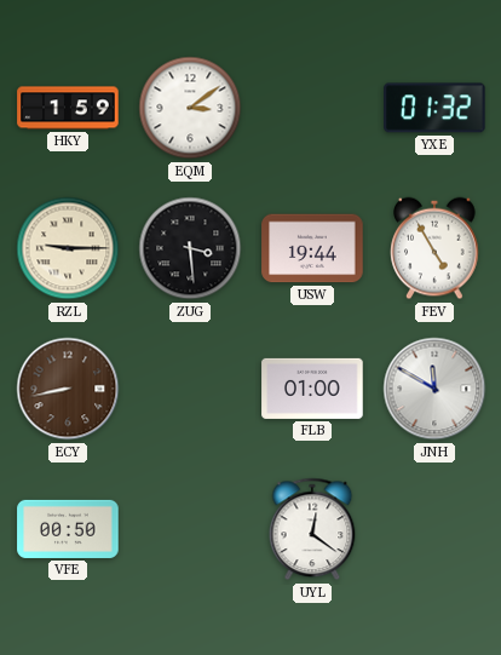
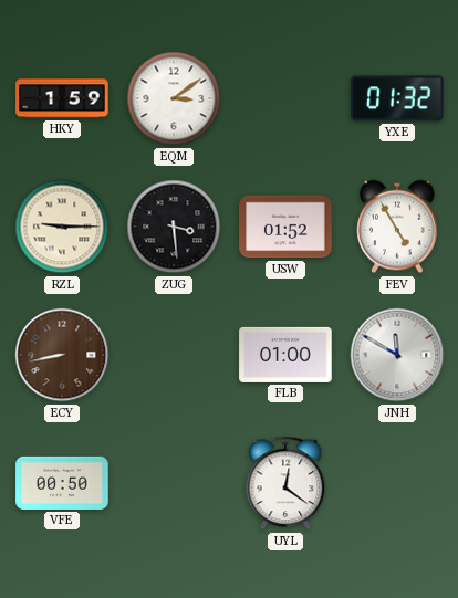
USW: 19:44 -> 01:52
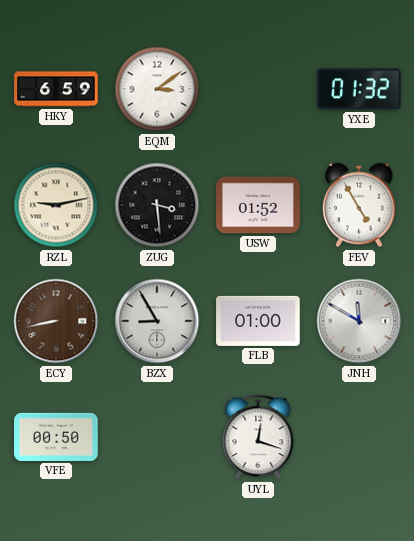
HKY: 1:59 -> 6:59
RZL: 9:15 -> 9:13
BZX: none -> 8:55
UYL: 12:21 -> 12:18
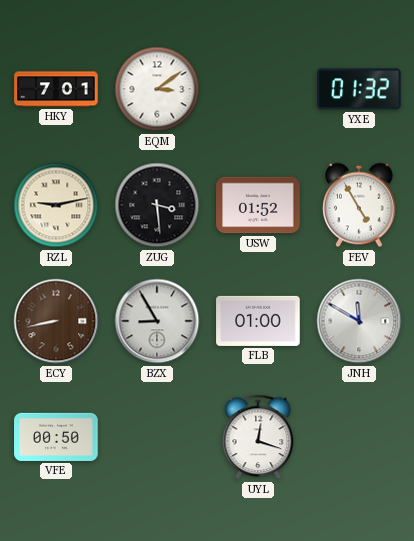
HKY: 6:59 -> 7:01
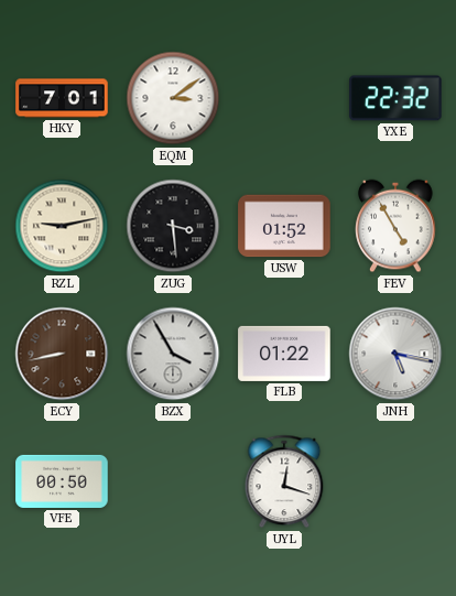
YXE: 01:32 -> 22:32
BZX: 8:55 -> 3:55
FLB: 01:00 -> 01:22
JNH: 11:50 -> 5:17
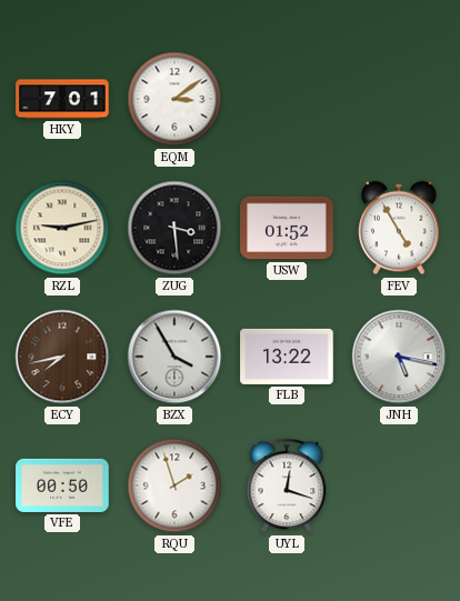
YXE: 22:32 -> none
ECY: 8:43 -> 7:43
FLB: 01:22 -> 13:22
RQU: none -> 1:57
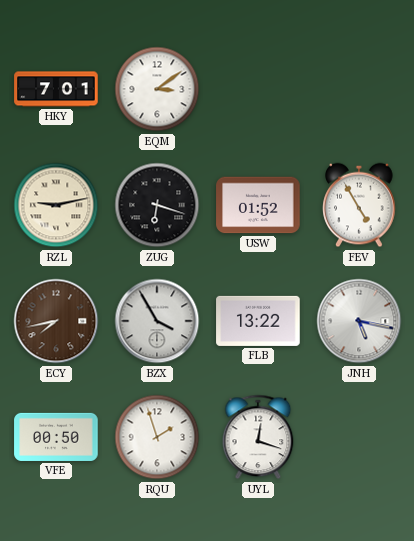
ZUG: 3:29 -> 6:18
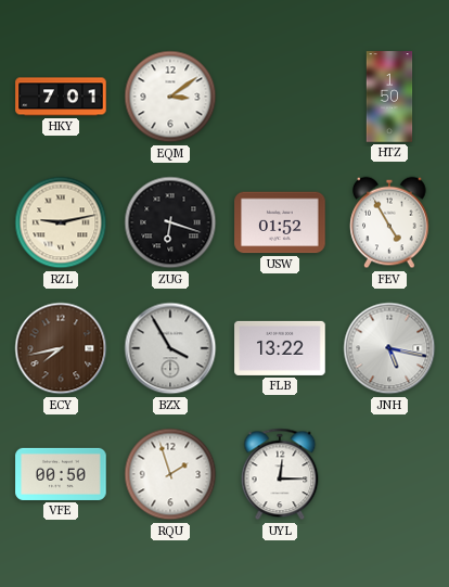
HTZ: none -> 1:50
UYL: 12:18 -> 12:15
